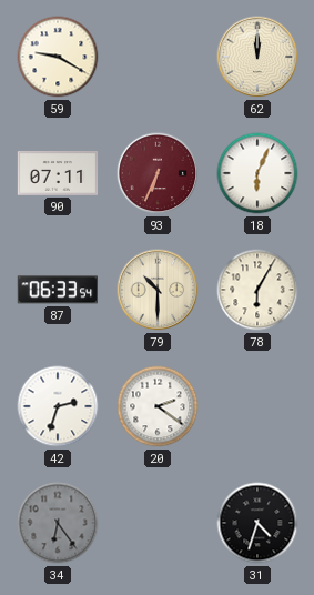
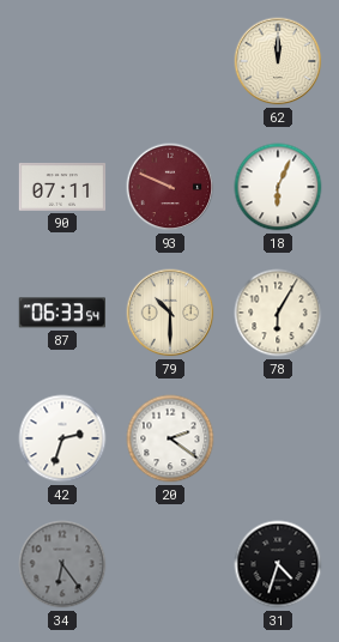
59: 9:20 -> none
93: 6:34 -> 9:49
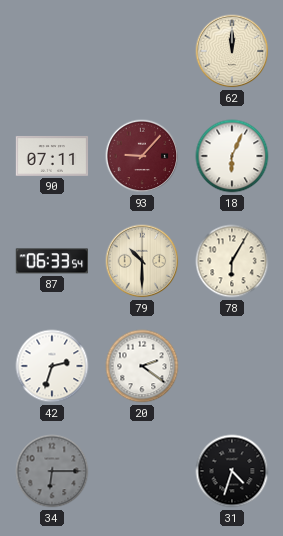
93: 9:49 -> 9:07
34: 6:24 -> 6:15
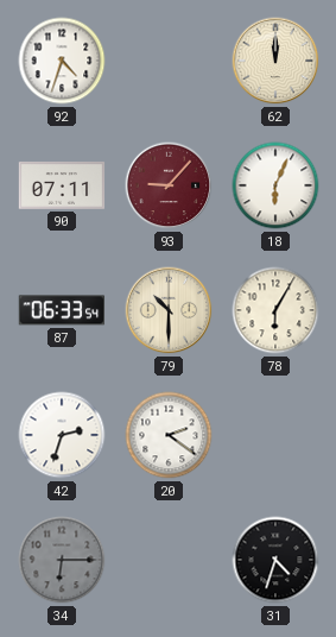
92: none -> 4:33
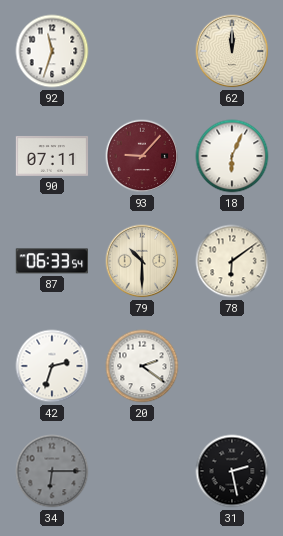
92: 4:33 -> 11:33
78: 6:05 -> 6:09
31: 4:33 -> 2:28
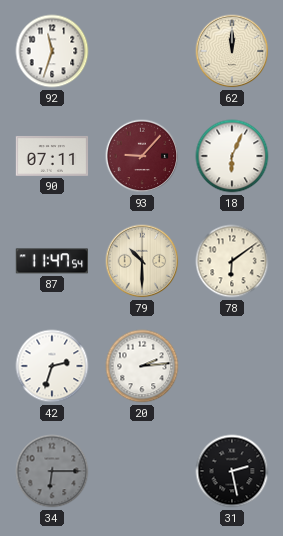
87: 06:33 -> 11:47
20: 2:21 -> 2:14
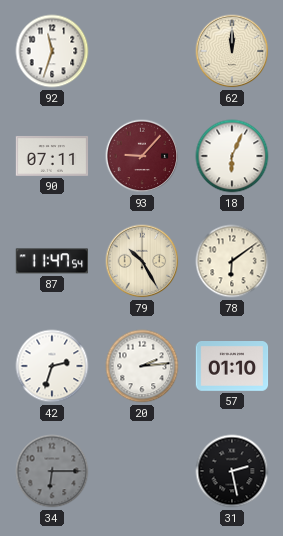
79: 10:30 -> 10:25
57: none -> 01:10
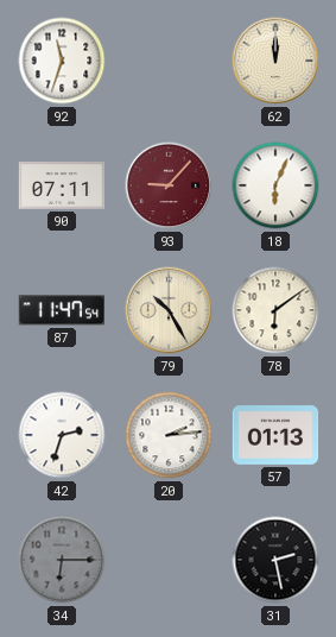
57: 01:10 -> 01:13
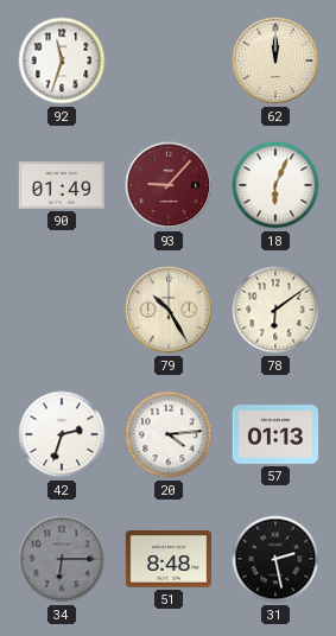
90: 07:11 -> 01:49
87: 11:47 -> none
20: 2:14 -> 4:14
51: none -> 8:48
